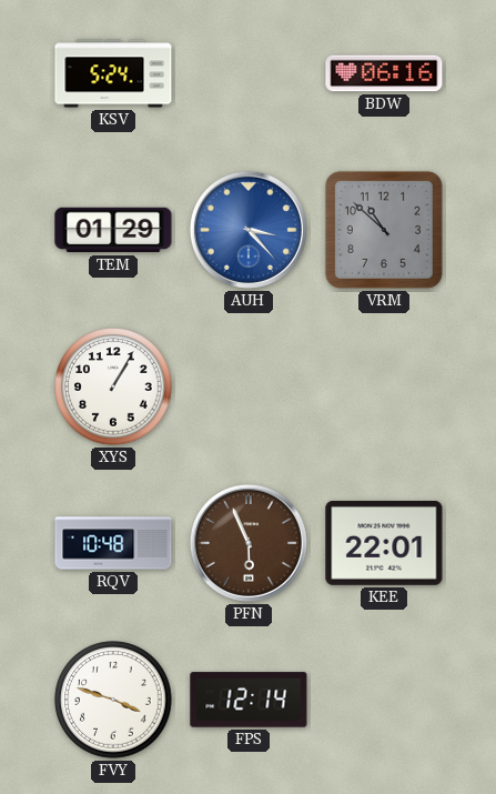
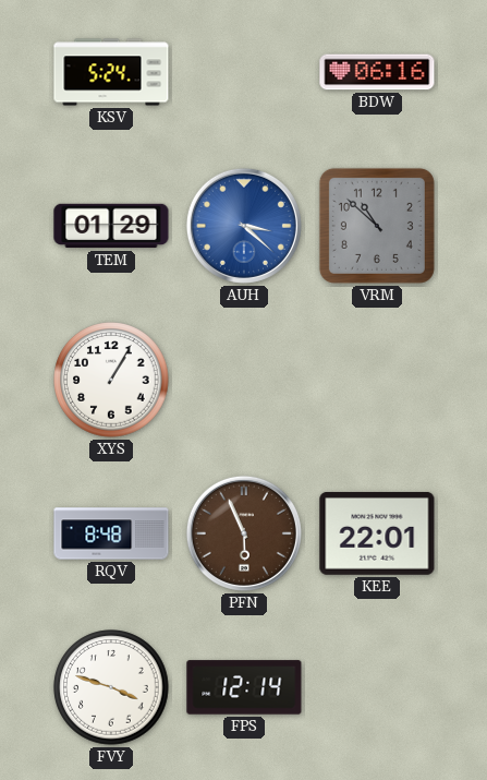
AUH: 3:23 -> 3:22
RQV: 10:48 -> 8:48
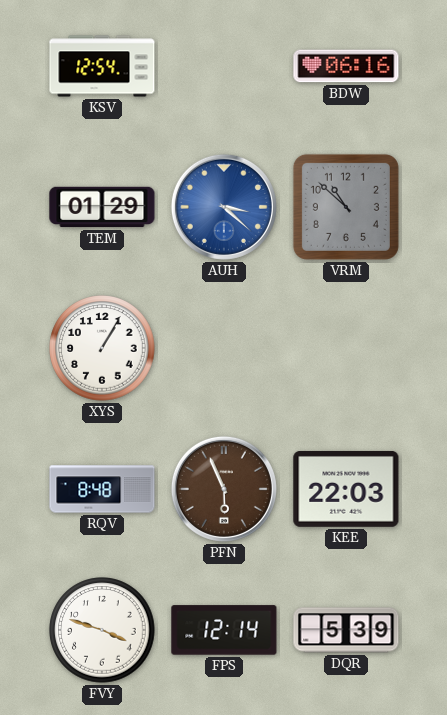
KSV: 5:24 -> 12:54
KEE: 22:01 -> 22:03
DQR: none -> 5:39
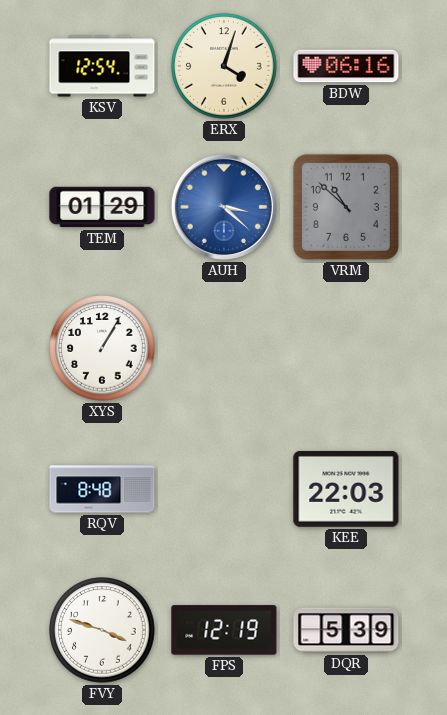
ERX: none -> 4:03
PFN: 5:56 -> none
FPS: 12:14 -> 12:19
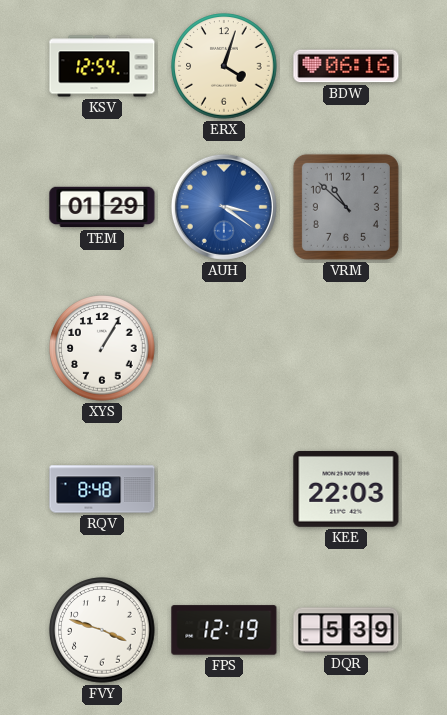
AUH: 3:22 -> 3:21
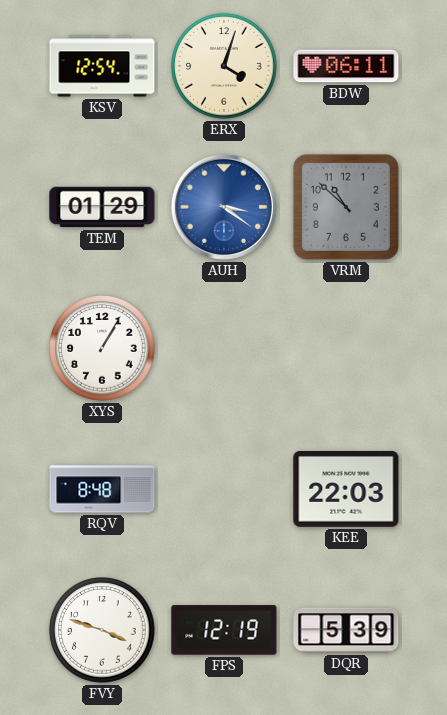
BDW: 06:16 -> 06:11
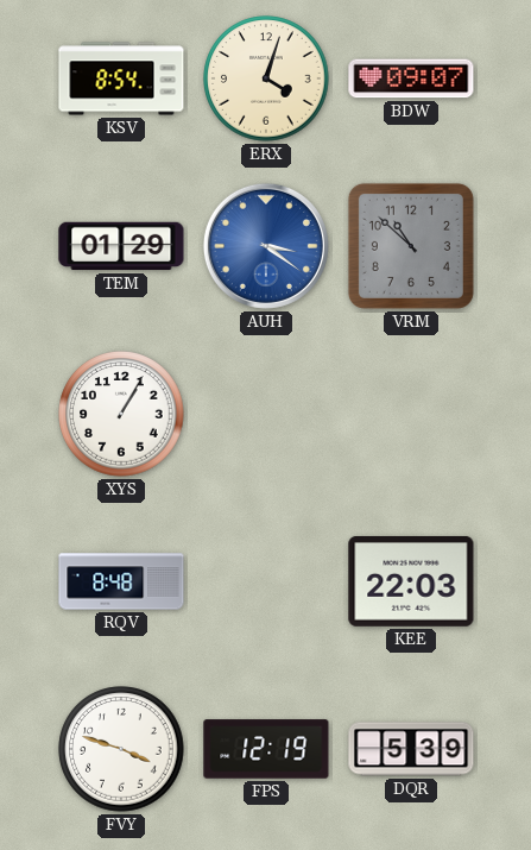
KSV: 12:54 -> 8:54
BDW: 06:11 -> 09:07
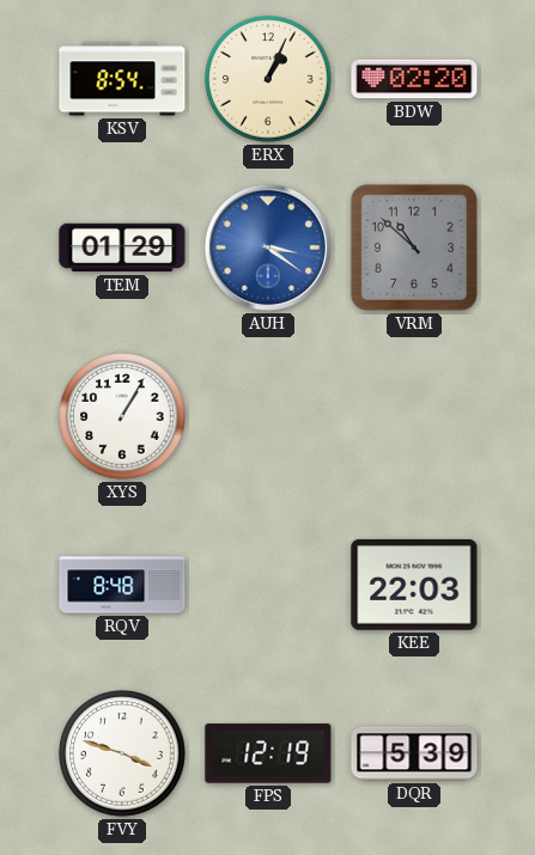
ERX: 4:03 -> 1:04
BDW: 09:07 -> 02:20
